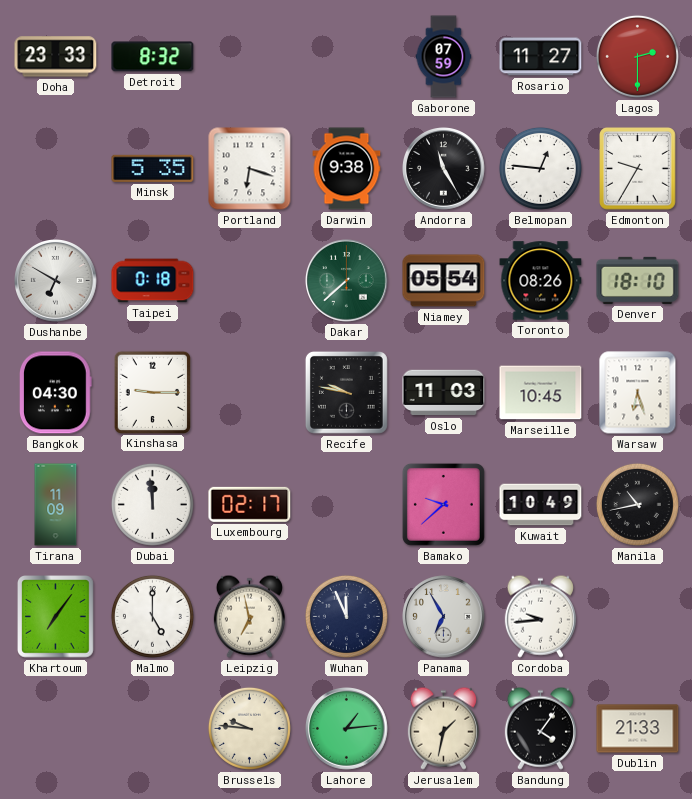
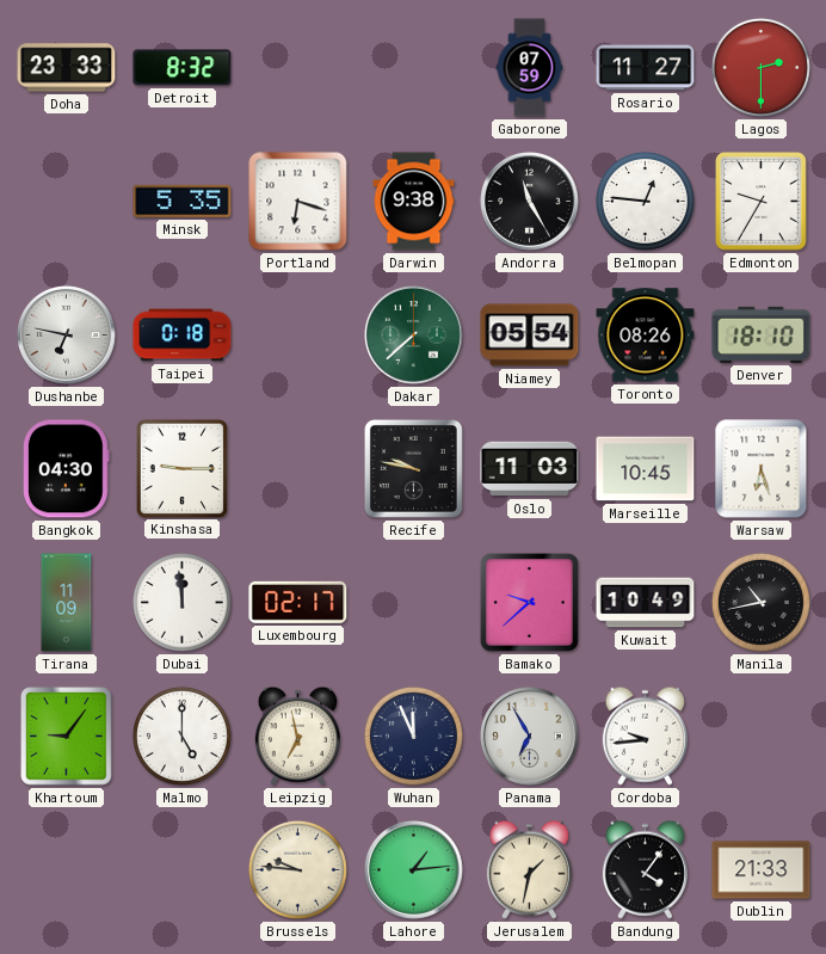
Dushanbe: 6:50 -> 6:47
Khartoum: 7:06 -> 9:06
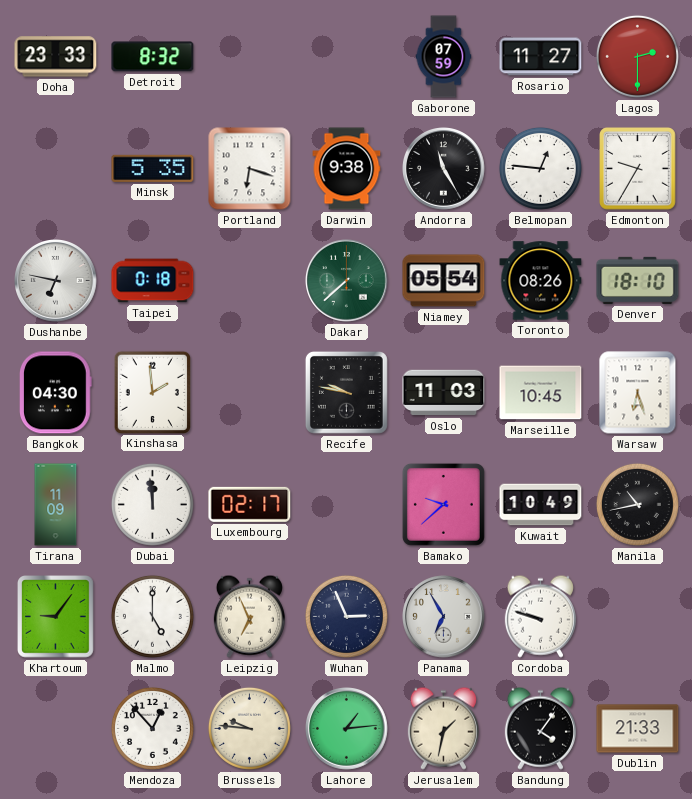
Kinshasa: 9:15 -> 1:59
Leipzig: 6:58 -> 6:56
Wuhan: 11:56 -> 2:56
Cordoba: 9:44 -> 9:48
Mendoza: none -> 12:53
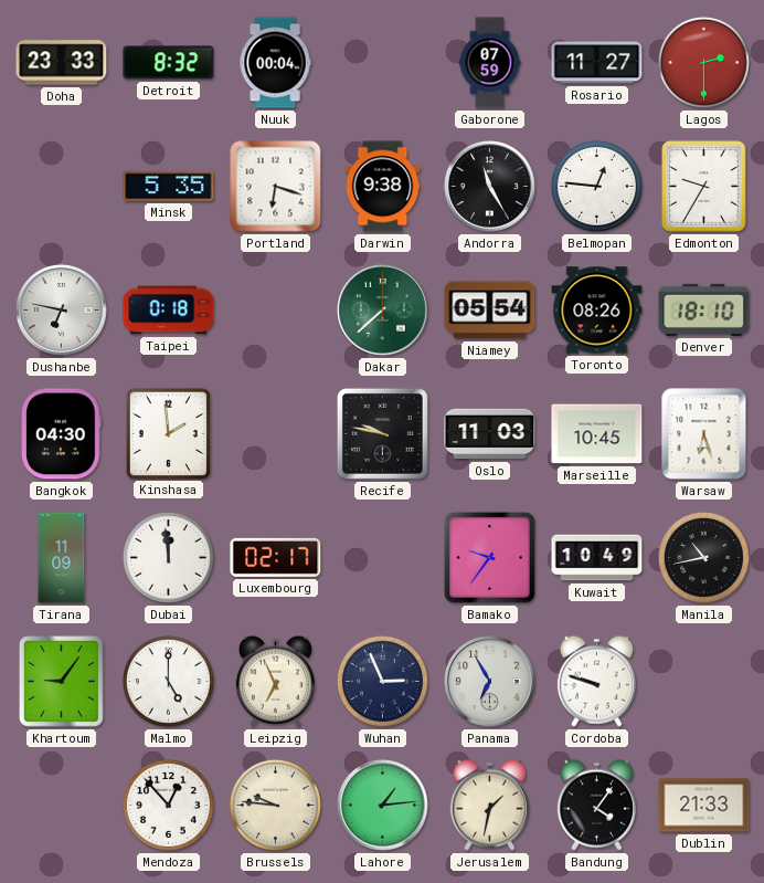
Nuuk: none -> 00:04
Bamako: 9:38 -> 9:36
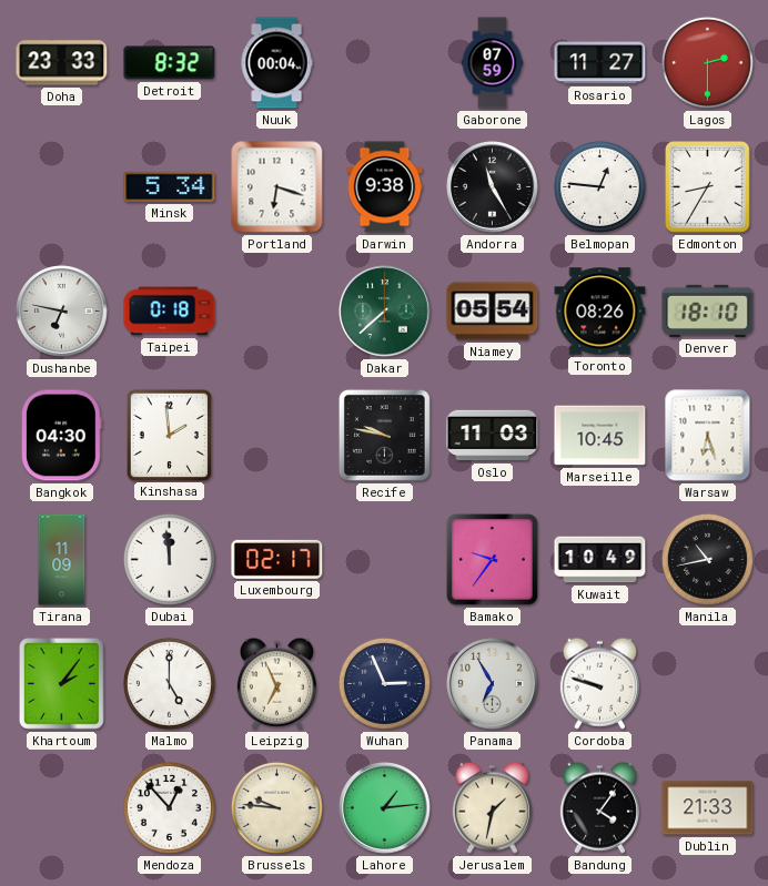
Minsk: 5:35 -> 5:34
Edmonton: 9:35 -> 8:35
Khartoum: 9:06 -> 2:06
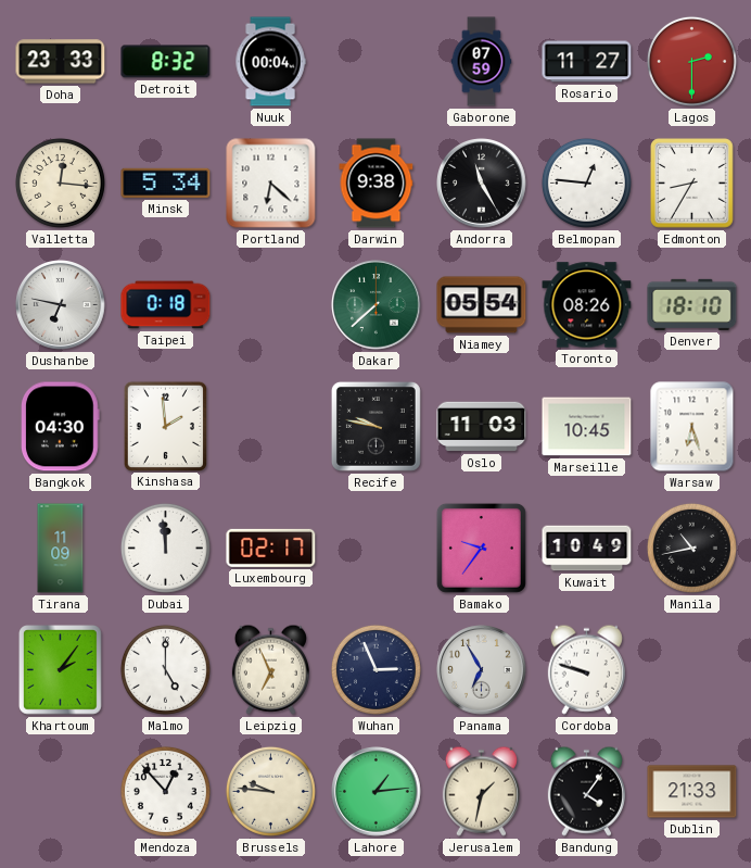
Valletta: none -> 12:16
Portland: 6:18 -> 6:22
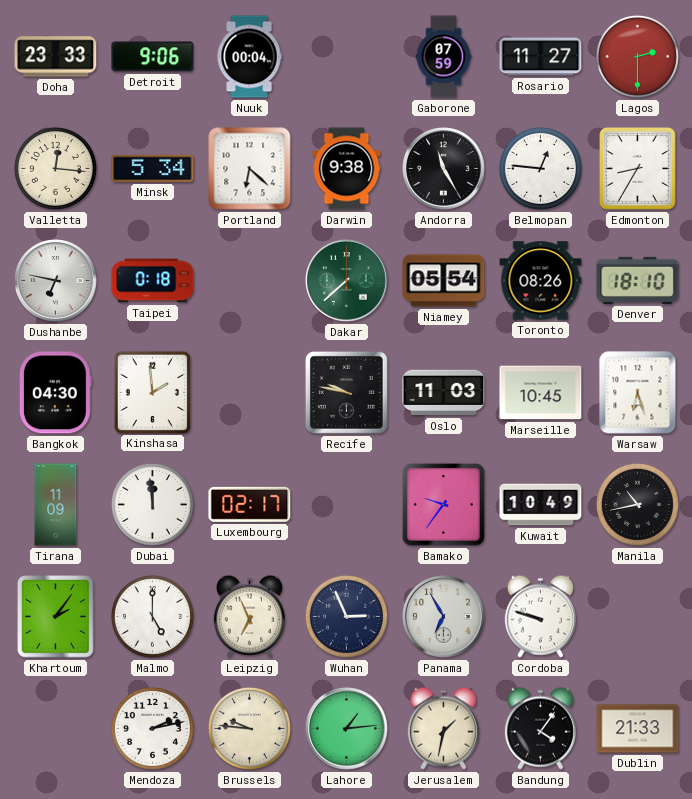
Detroit: 8:32 -> 9:06
Mendoza: 12:53 -> 2:13
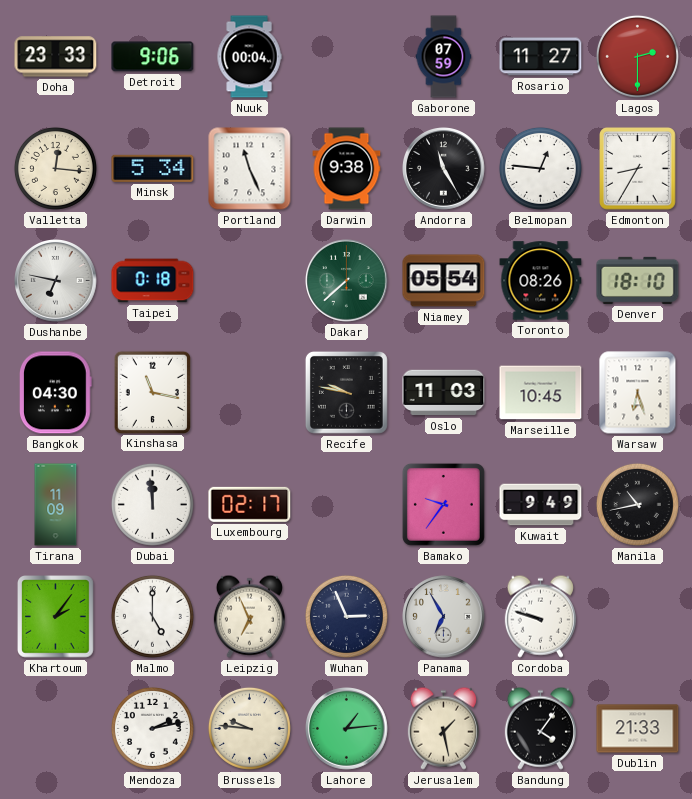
Portland: 6:22 -> 11:26
Kinshasa: 1:59 -> 11:17
Kuwait: 10:49 -> 9:49
Jerusalem: 1:32 -> 1:28
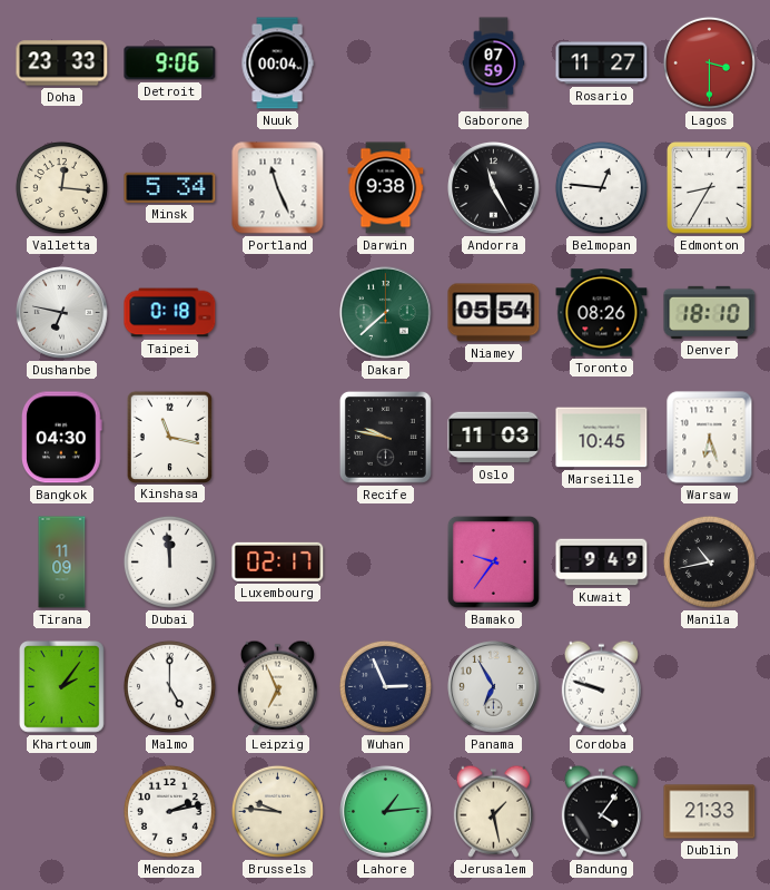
Lagos: 2:30 -> 3:30
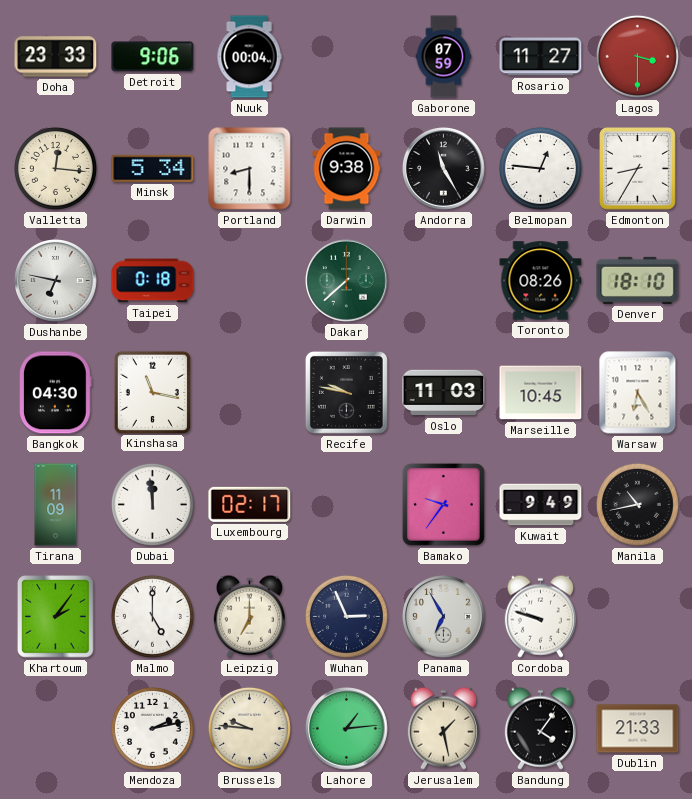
Portland: 11:26 -> 8:30
Niamey: 05:54 -> none
Warsaw: 6:27 -> 6:25
Leipzig: 6:56 -> 7:00
